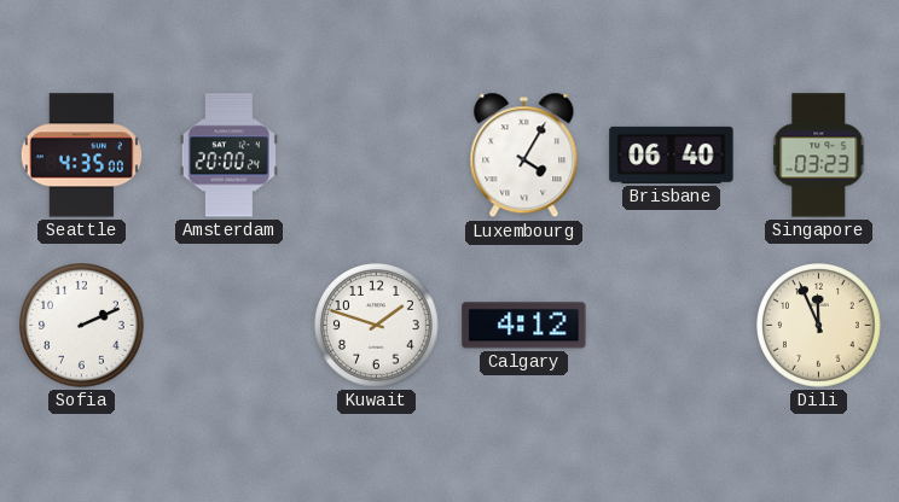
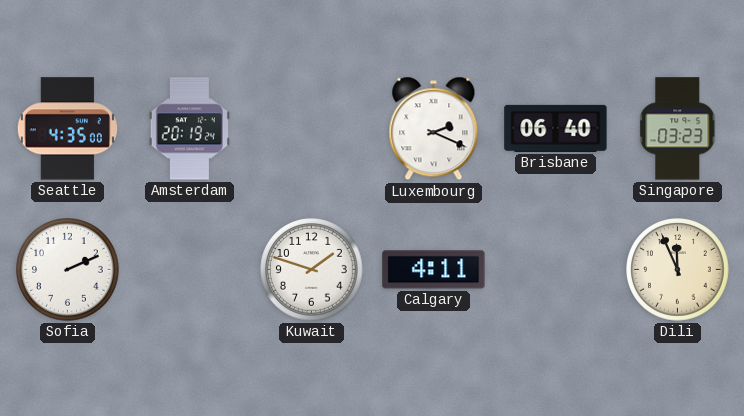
Amsterdam: 20:00 -> 20:19
Luxembourg: 4:05 -> 2:19
Calgary: 4:12 -> 4:11
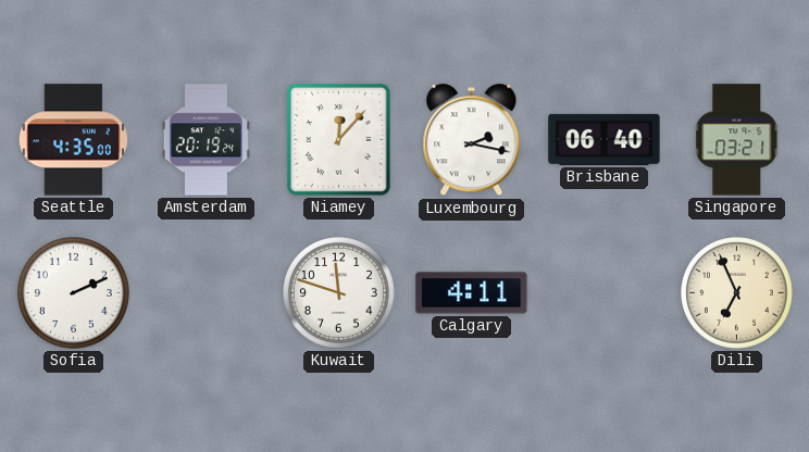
Niamey: none -> 12:07
Luxembourg: 2:19 -> 2:17
Singapore: 03:23 -> 03:21
Kuwait: 1:48 -> 11:48
Dili: 11:56 -> 6:56
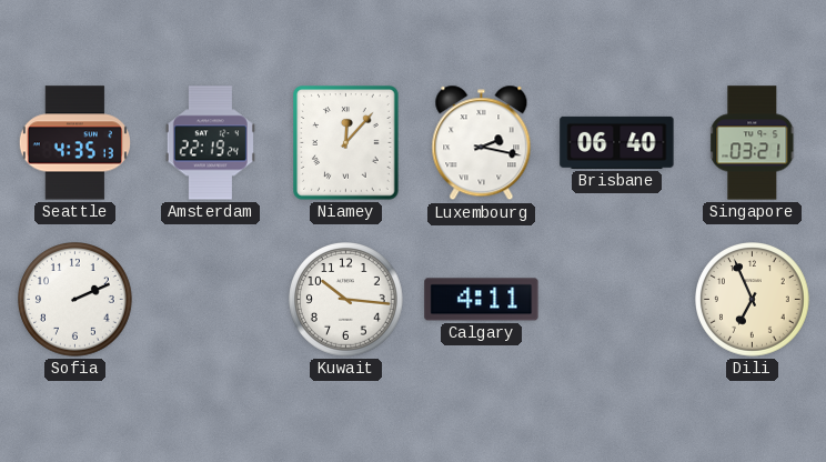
Seattle: 4:35:00 -> 4:35:13
Amsterdam: 20:19 -> 22:19
Kuwait: 11:48 -> 10:16
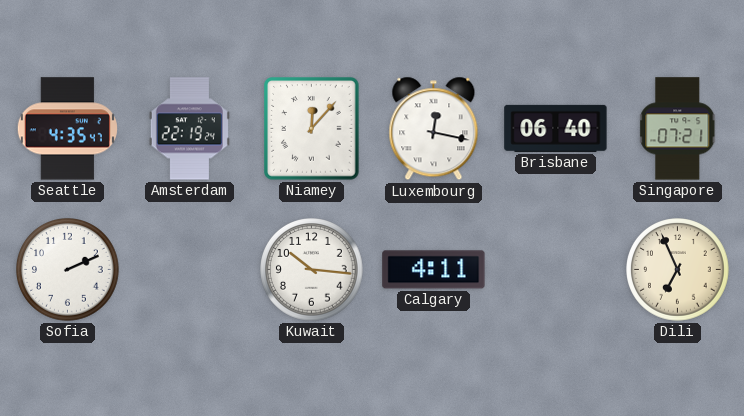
Seattle: 4:35:13 -> 4:35:47
Luxembourg: 2:17 -> 12:17
Singapore: 03:21 -> 07:21
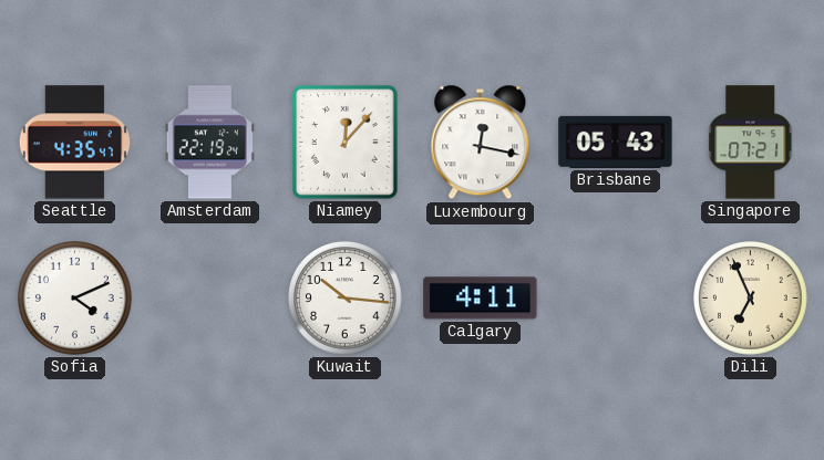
Brisbane: 06:40 -> 05:43
Sofia: 2:11 -> 4:11
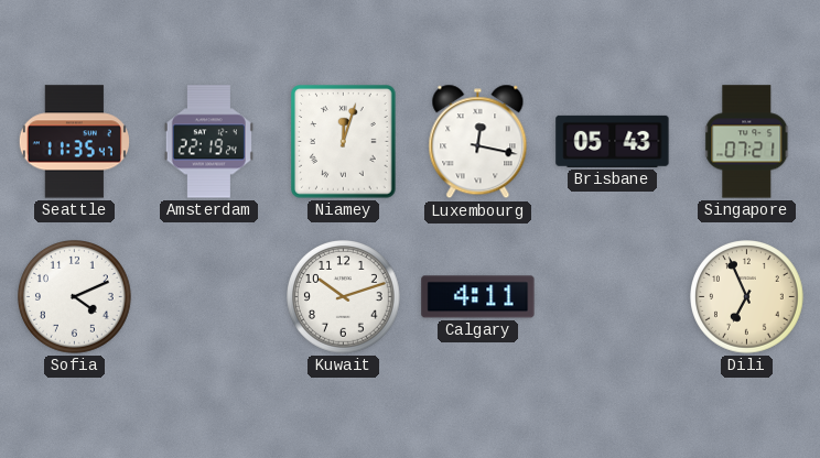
Seattle: 4:35 -> 11:35
Niamey: 12:07 -> 12:03
Kuwait: 10:16 -> 10:12
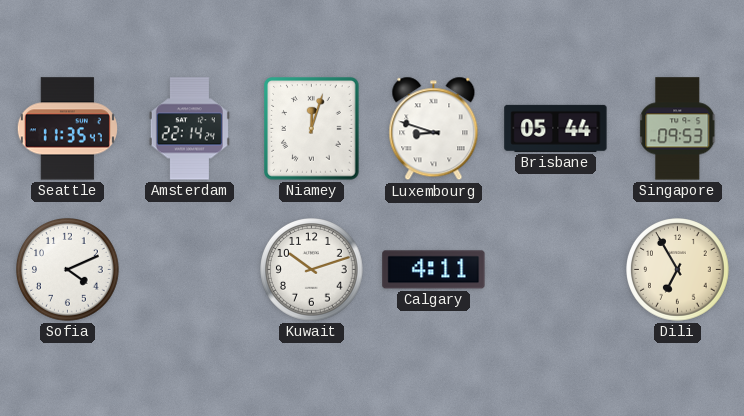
Amsterdam: 22:19 -> 22:14
Luxembourg: 12:17 -> 8:48
Brisbane: 05:43 -> 05:44
Singapore: 07:21 -> 09:53
Dili: 6:56 -> 6:55
